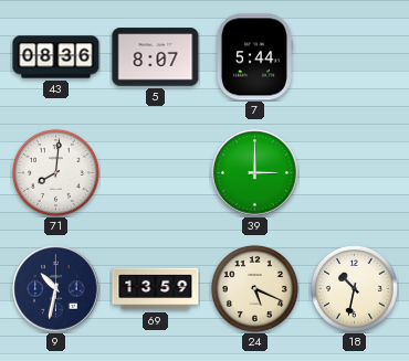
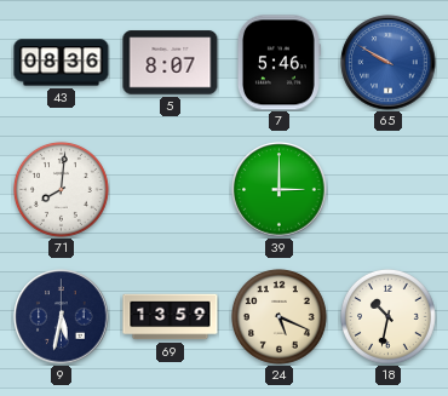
7: 5:44 -> 5:46
65: none -> 9:50
9: 10:32 -> 5:32
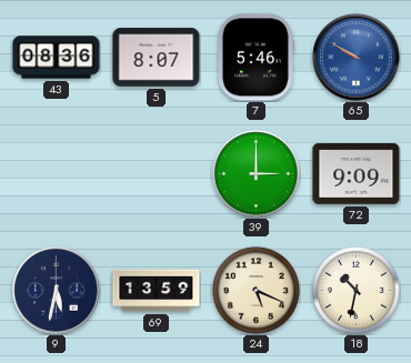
71: 8:01 -> none
72: none -> 9:09
